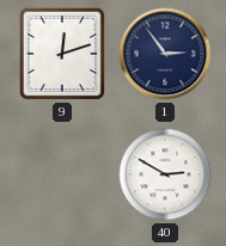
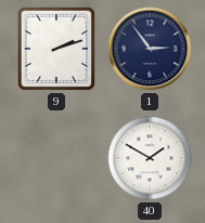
9: 12:12 -> 2:12
40: 2:50 -> 1:50
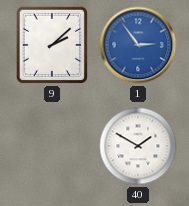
9: 2:12 -> 2:08
1 dial: navy -> blue
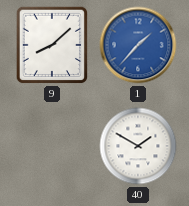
9: 2:08 -> 8:08
1: 2:54 -> 1:37
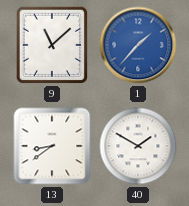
9: 8:08 -> 11:08
13: none -> 8:39
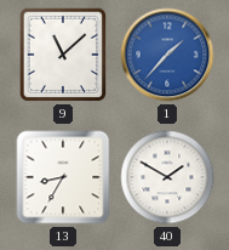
13: 8:39 -> 8:35
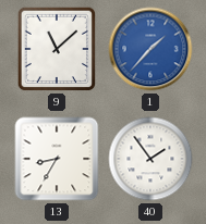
40: 1:50 -> 1:54
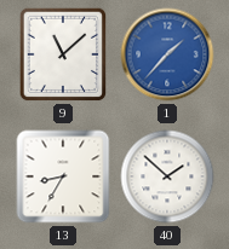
40: 1:54 -> 1:52
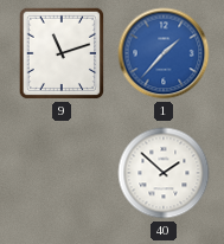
9: 11:08 -> 11:12
13: 8:35 -> none
